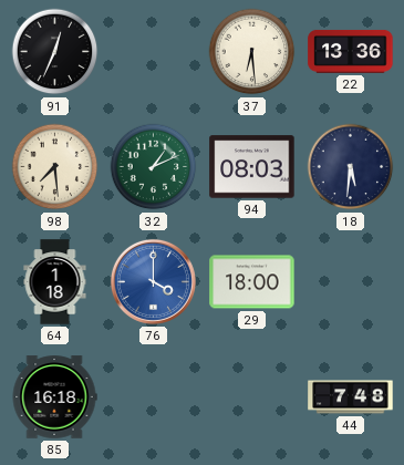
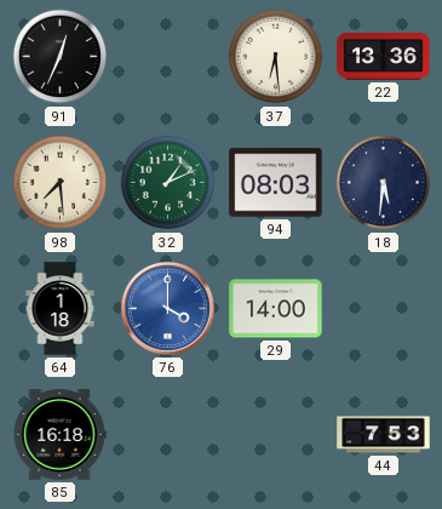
29: 18:00 -> 14:00
44: 7:48 -> 7:53
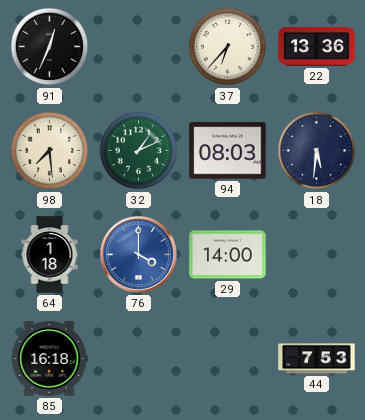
37: 6:29 -> 6:37
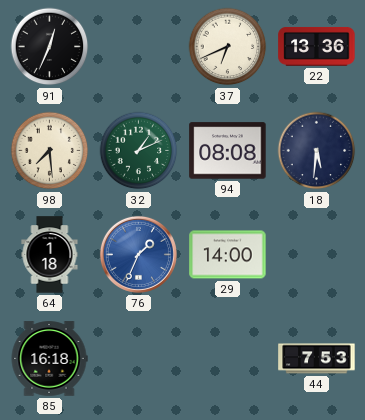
37: 6:37 -> 6:41
94: 08:03 -> 08:08
76: 4:00 -> 1:34
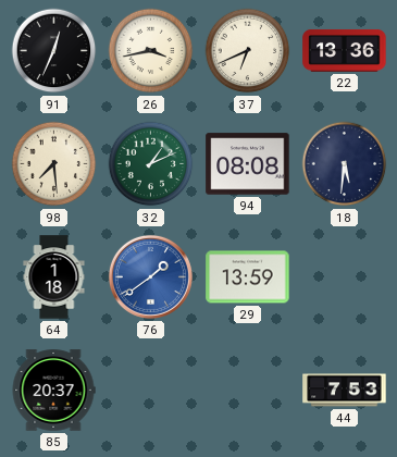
26: none -> 3:43
76: 1:34 -> 1:39
29: 14:00 -> 13:59
85: 16:18 -> 20:37
